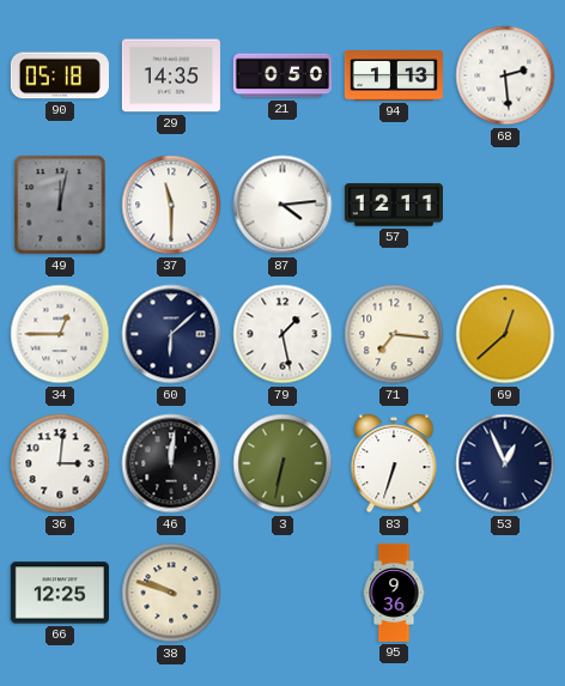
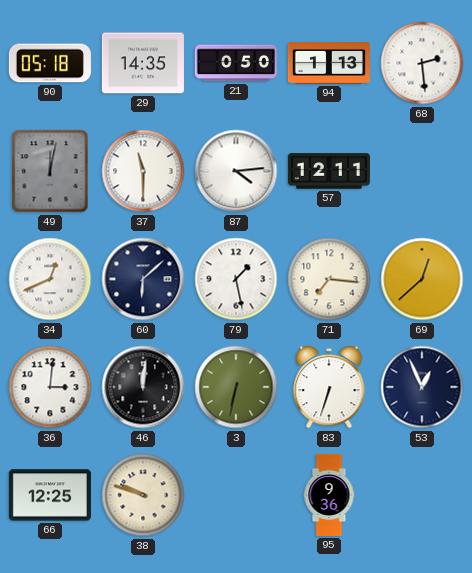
34: 12:45 -> 12:41
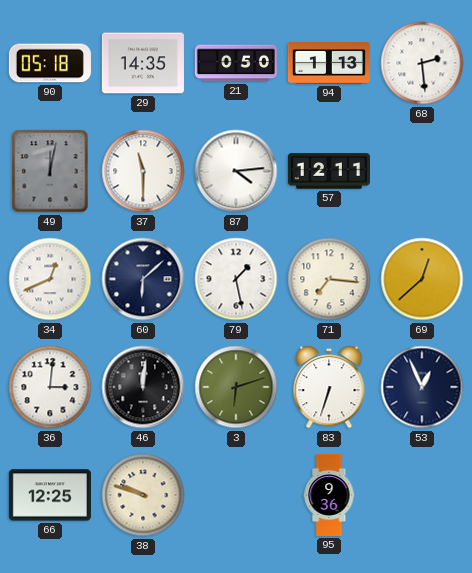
3: 6:32 -> 6:12
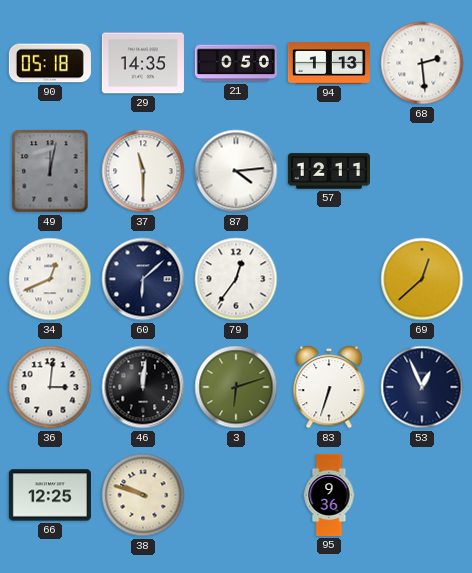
79: 1:28 -> 12:36
71: 7:16 -> none
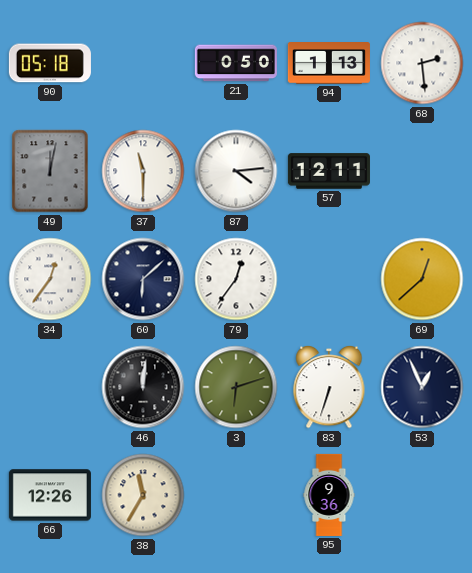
29: 14:35 -> none
34: 12:41 -> 12:36
36: 3:01 -> none
66: 12:25 -> 12:26
38: 9:48 -> 11:35
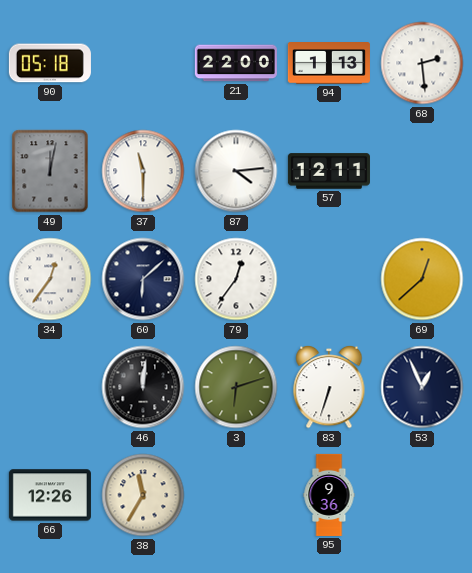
21: 0:50 -> 22:00
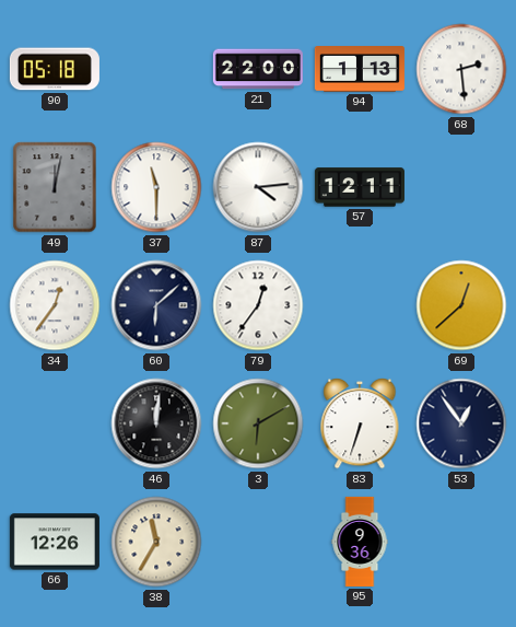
3: 6:12 -> 6:10
53: 12:56 -> 12:54
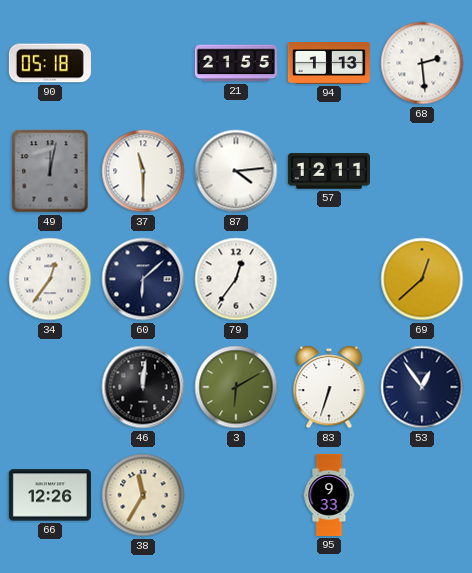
21: 22:00 -> 21:55
95: 9:36 -> 9:33
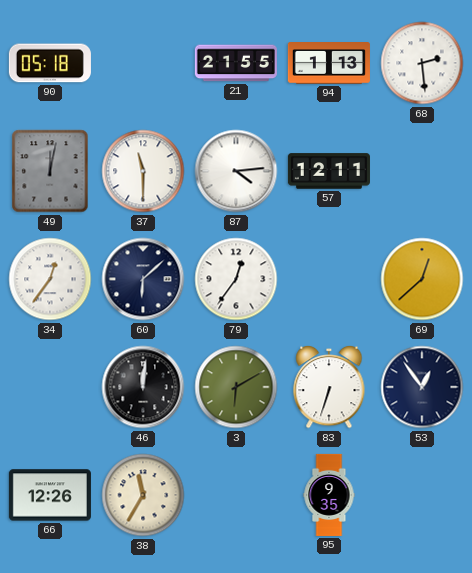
95: 9:33 -> 9:35
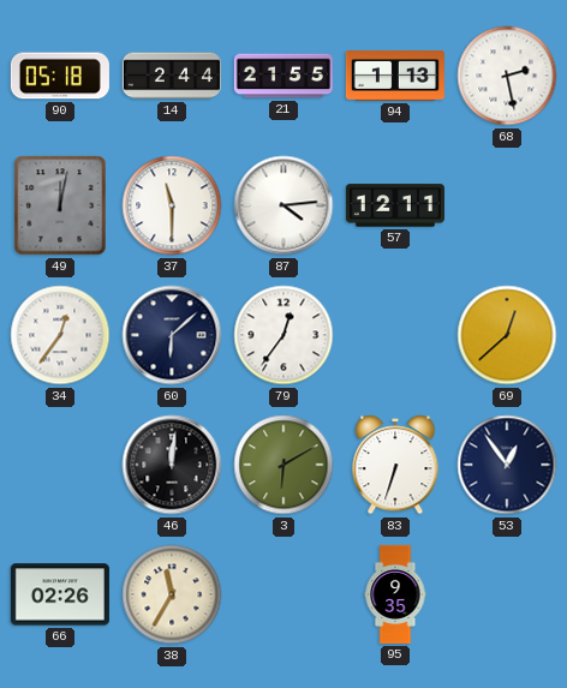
14: none -> 2:44
68: 2:29 -> 2:28
66: 12:26 -> 02:26
